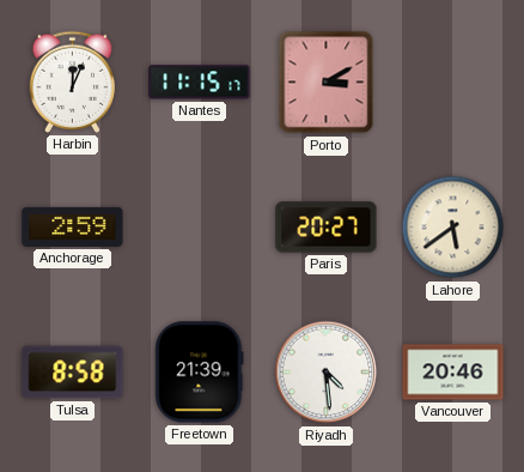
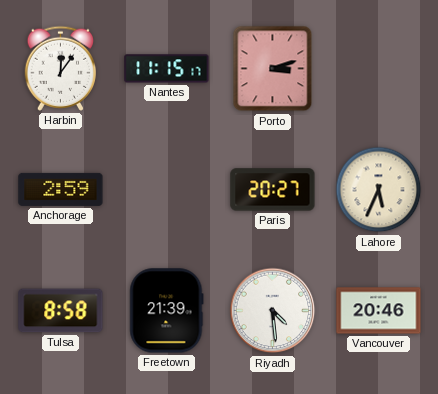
Harbin: 12:04 -> 12:06
Porto: 3:10 -> 3:12
Lahore: 5:39 -> 5:34
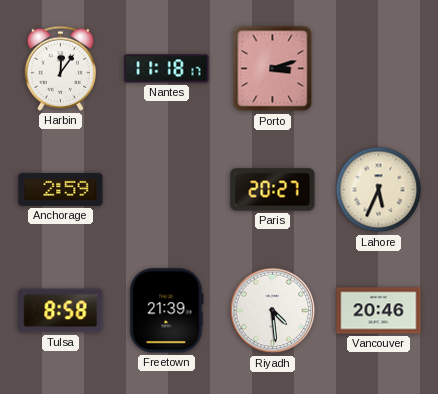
Nantes: 11:15 -> 11:18
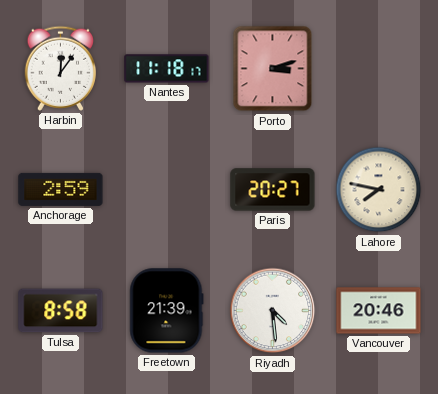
Lahore: 5:34 -> 7:47
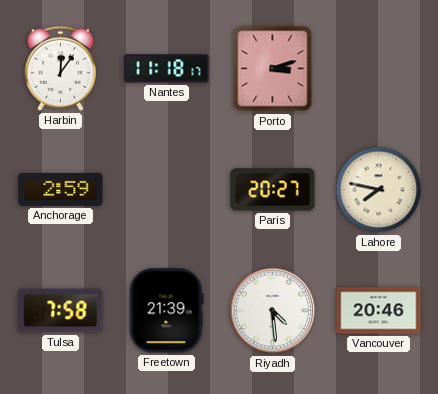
Tulsa: 8:58 -> 7:58
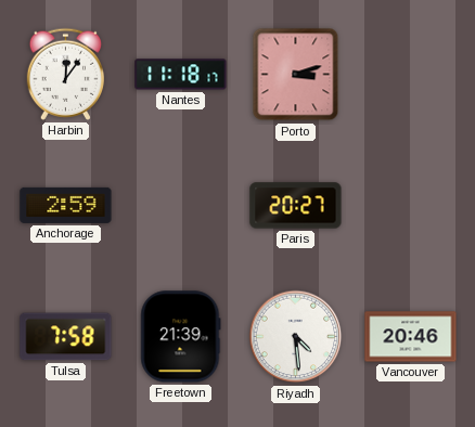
Lahore: 7:47 -> none
